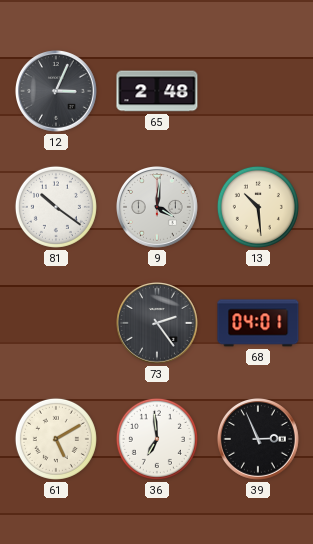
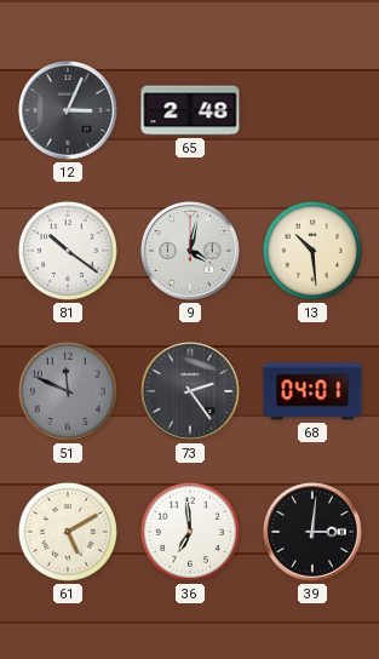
9: 4:01 -> 4:02
51: none -> 11:49
39: 2:56 -> 3:01
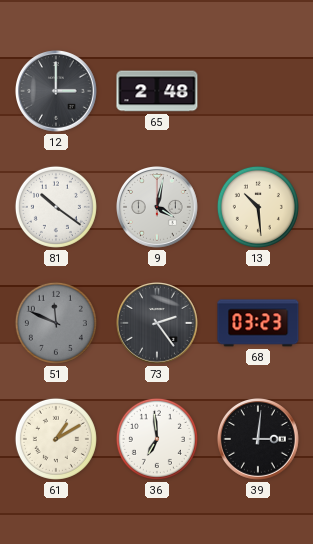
12: 3:04 -> 3:00
68: 04:01 -> 03:23
61: 5:10 -> 1:10
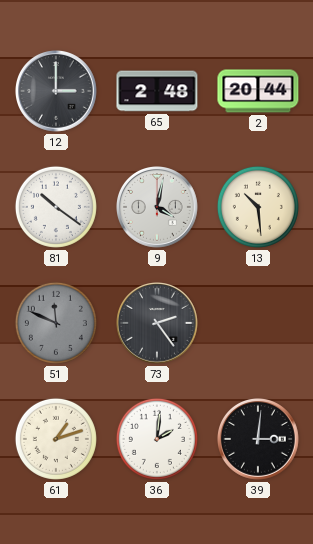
2: none -> 20:44
68: 03:23 -> none
61: 1:10 -> 1:12
36: 6:59 -> 2:01
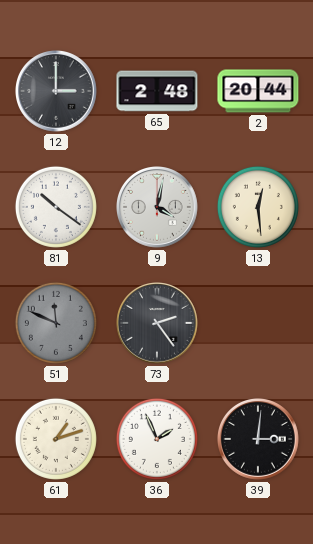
13: 10:29 -> 12:29
36: 2:01 -> 1:56
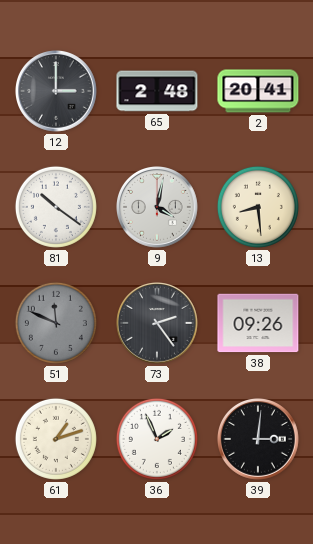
2: 20:44 -> 20:41
13: 12:29 -> 8:29
38: none -> 09:26
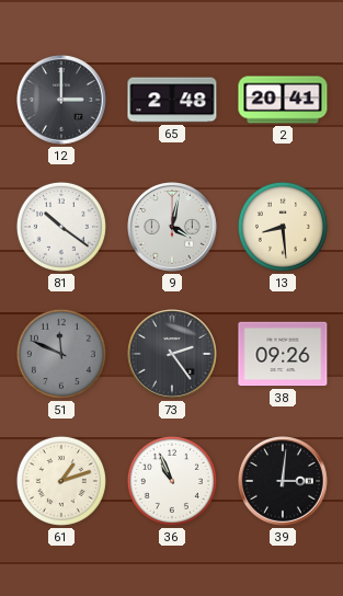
36: 1:56 -> 10:56
